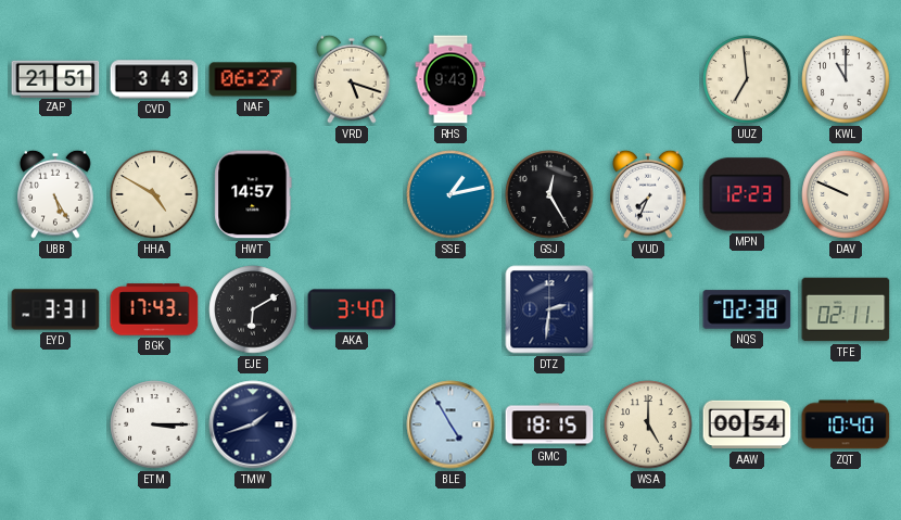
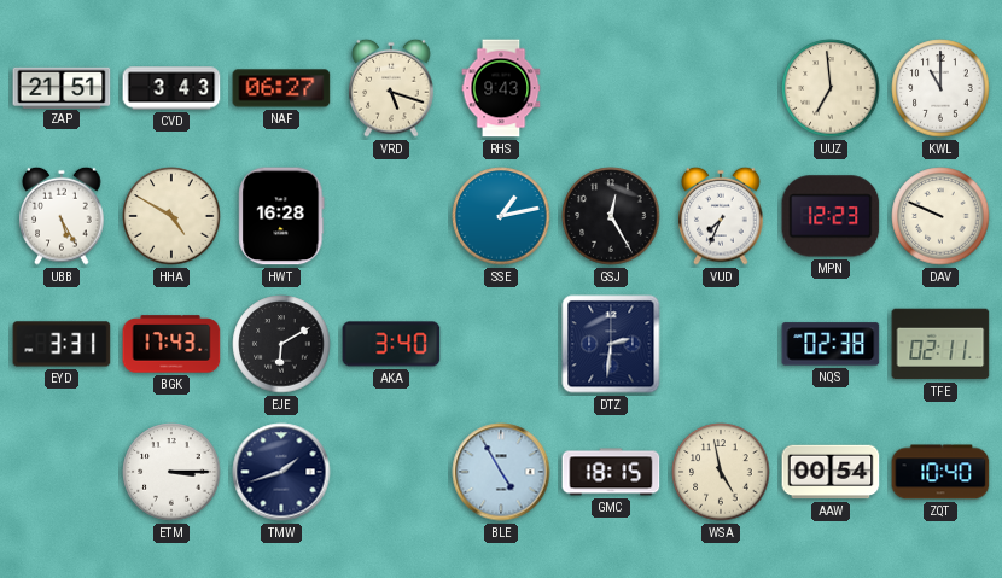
HWT: 14:57 -> 16:28
WSA: 5:00 -> 4:58
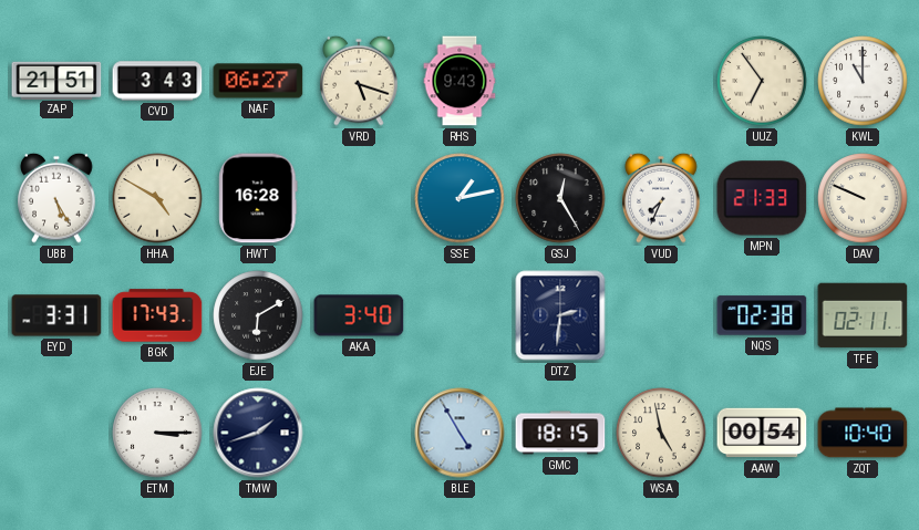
UUZ: 6:59 -> 6:54
MPN: 12:23 -> 21:33
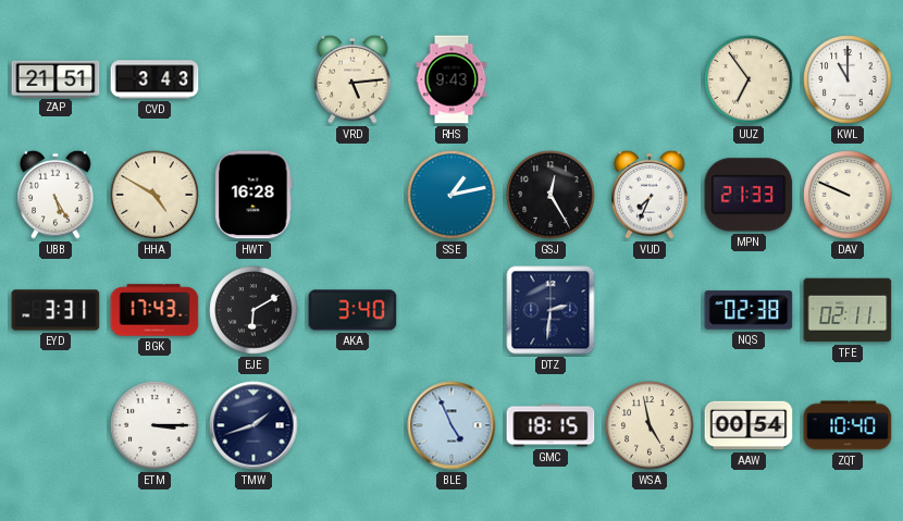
NAF: 06:27 -> none
VRD: 5:18 -> 5:14
BLE: 4:55 -> 4:56
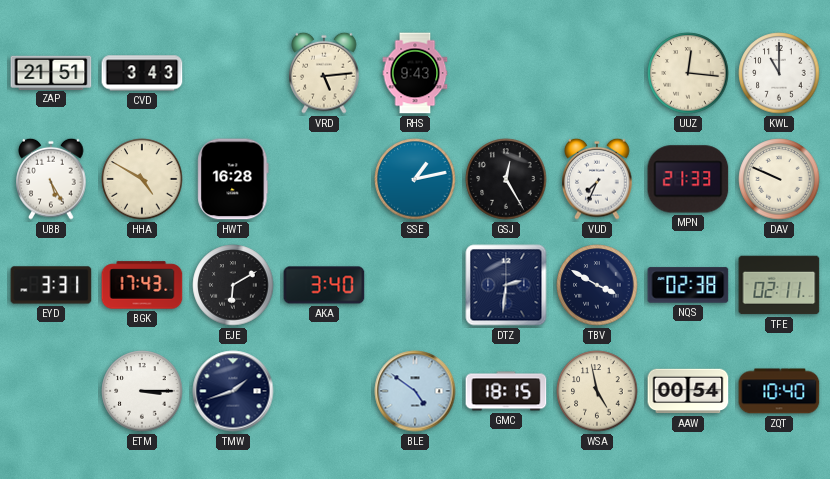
UUZ: 6:54 -> 12:16
TBV: none -> 3:50
BLE: 4:56 -> 4:51
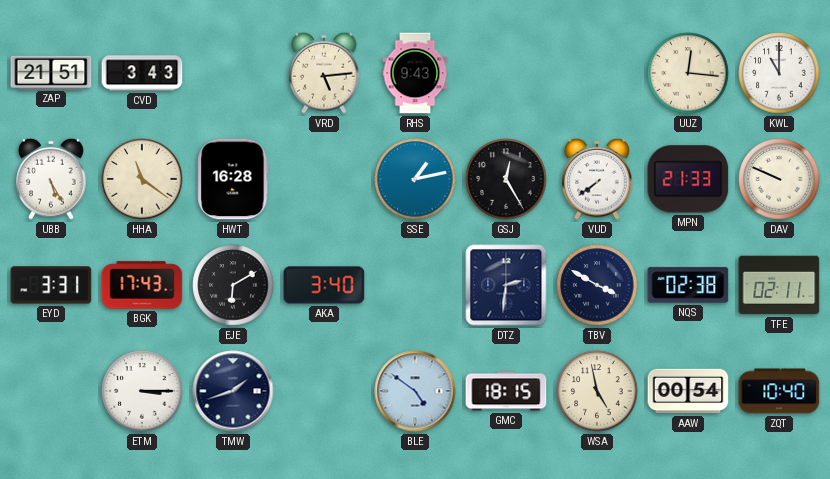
HHA: 4:50 -> 11:21
VUD: 7:34 -> 7:39
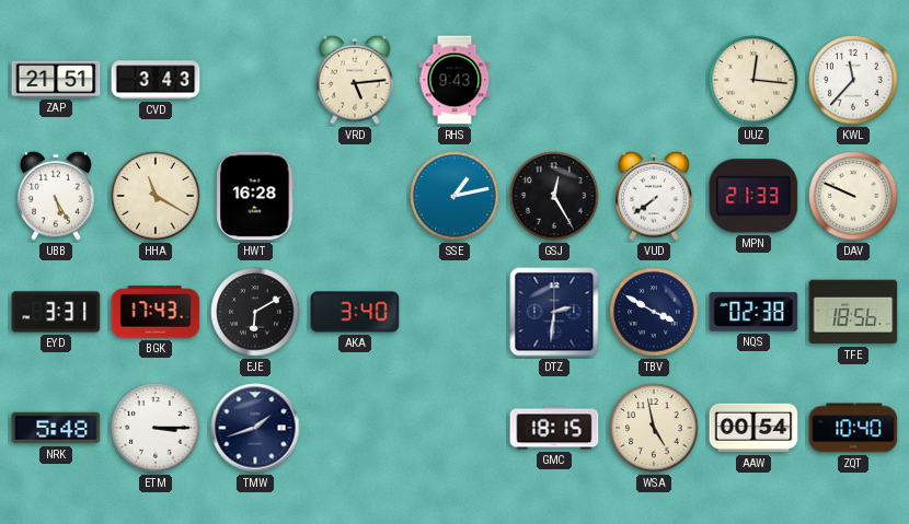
KWL: 11:00 -> 11:37
HHA: 11:21 -> 11:20
TFE: 02:11 -> 18:56
NRK: none -> 5:48
BLE: 4:51 -> none
